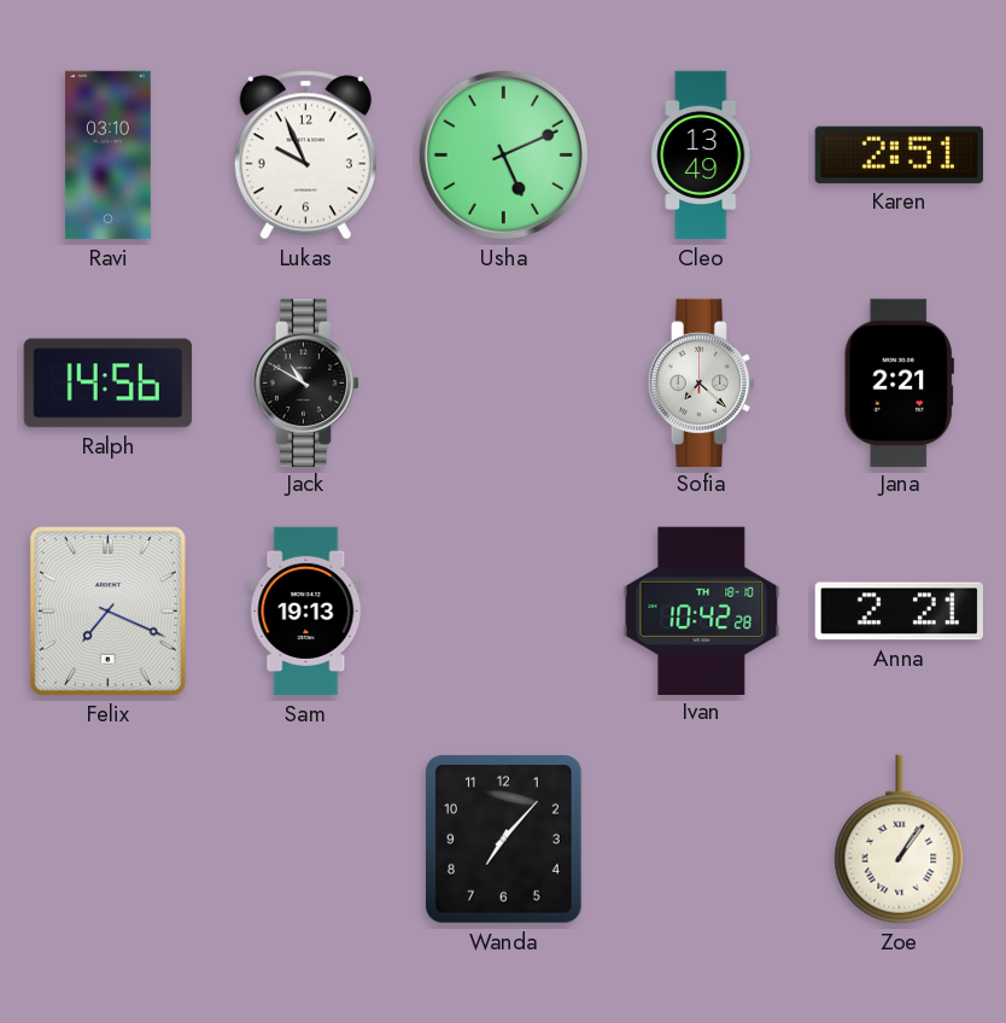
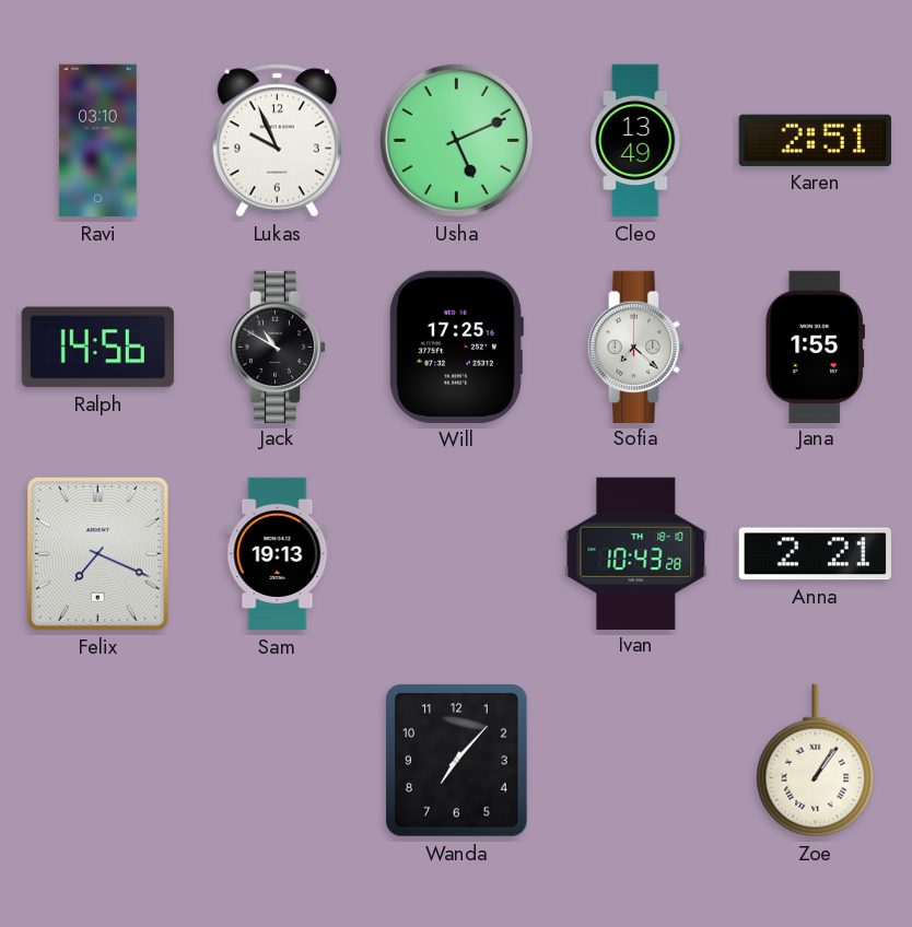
Will: none -> 17:25
Jana: 2:21 -> 1:55
Ivan: 10:42 -> 10:43
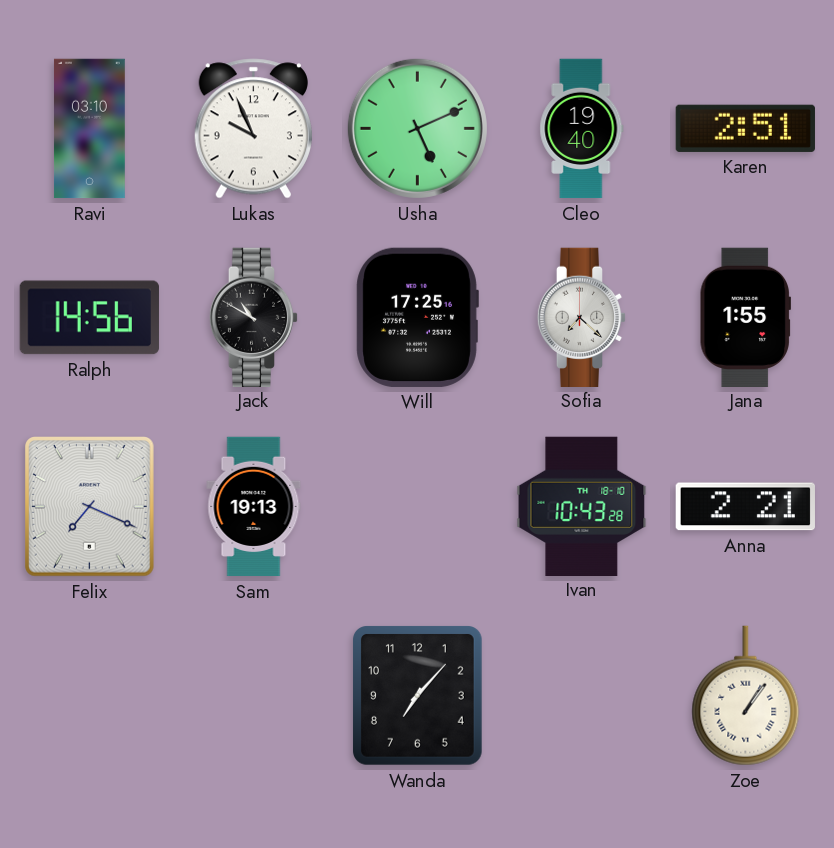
Cleo: 13:49 -> 19:40
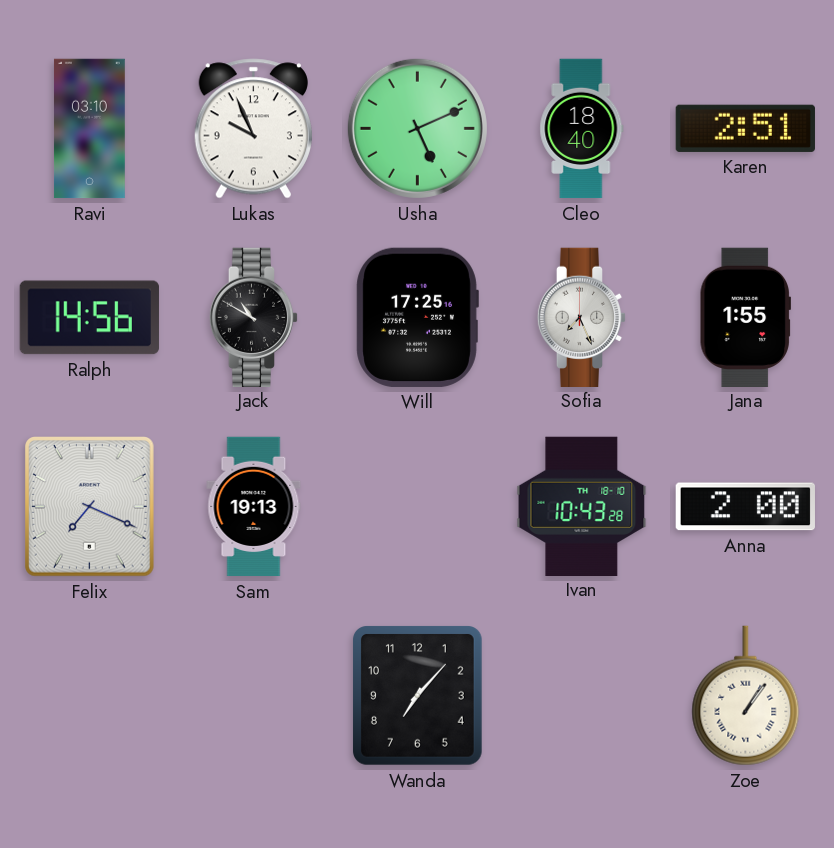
Cleo: 19:40 -> 18:40
Sofia: 7:22 -> 7:26
Anna: 2:21 -> 2:00
